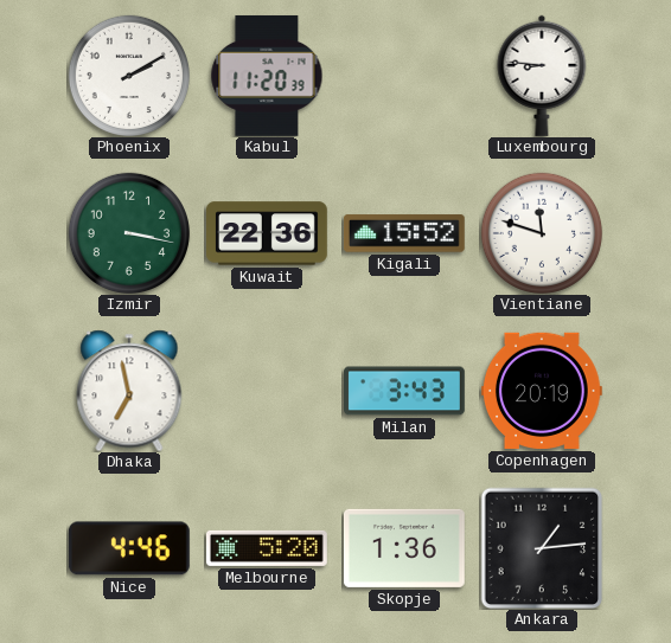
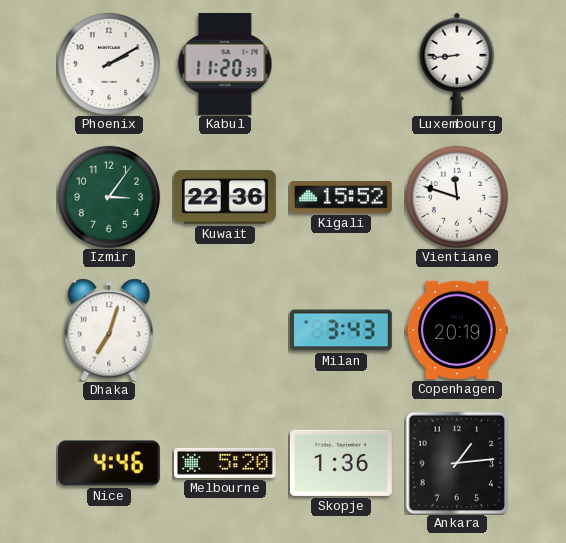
Luxembourg: 8:46 -> 8:44
Izmir: 3:17 -> 3:06
Dhaka: 6:58 -> 7:03
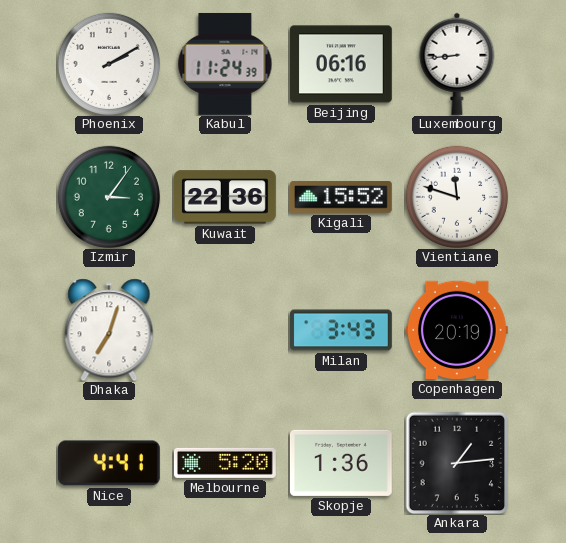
Kabul: 11:20 -> 11:24
Beijing: none -> 06:16
Nice: 4:46 -> 4:41
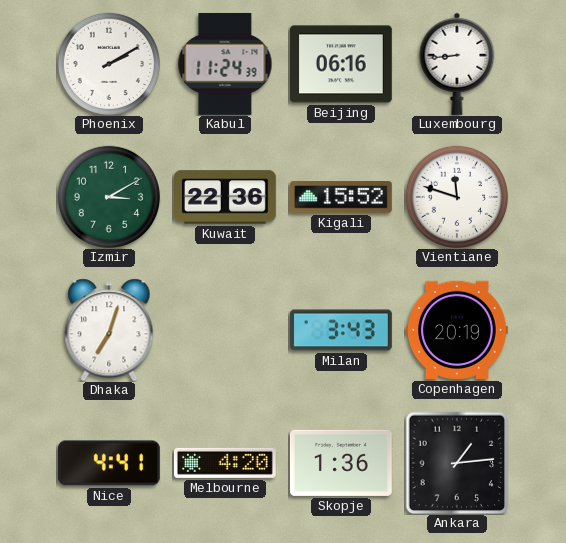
Izmir: 3:06 -> 3:10
Melbourne: 5:20 -> 4:20
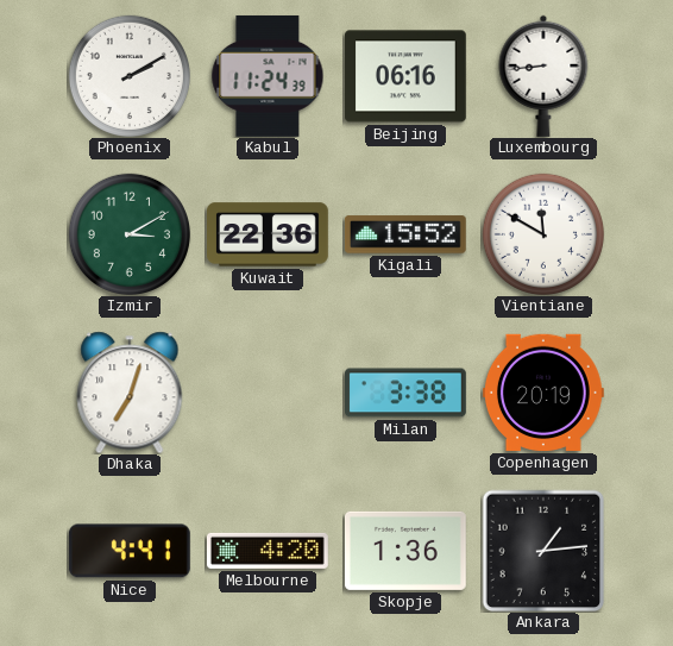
Vientiane: 11:48 -> 11:50
Milan: 3:43 -> 3:38
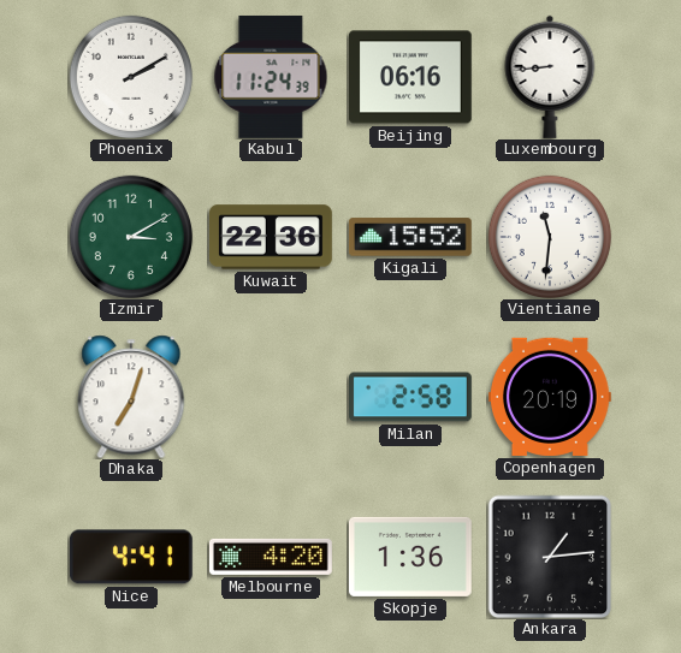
Vientiane: 11:50 -> 11:31
Milan: 3:38 -> 2:58
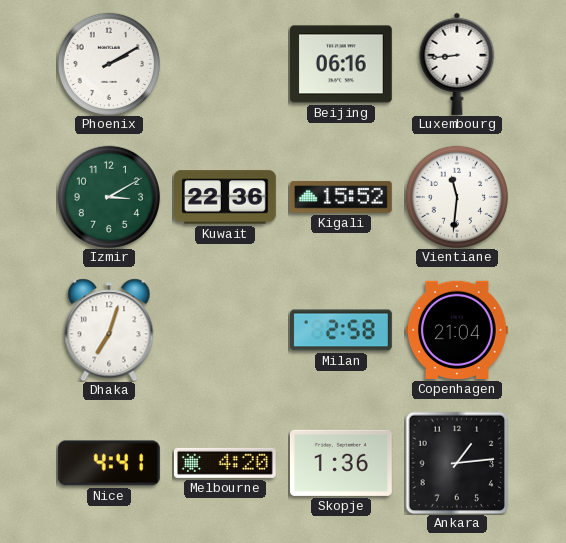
Kabul: 11:24 -> none
Copenhagen: 20:19 -> 21:04
